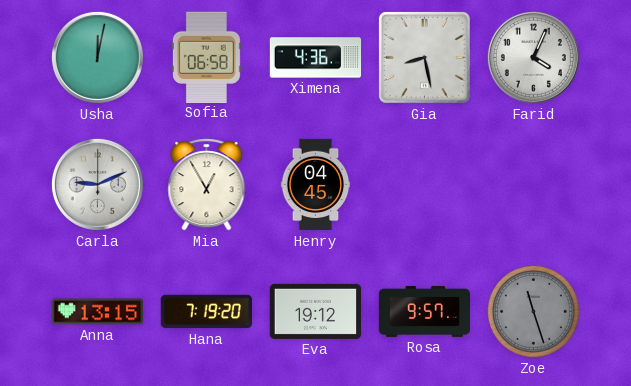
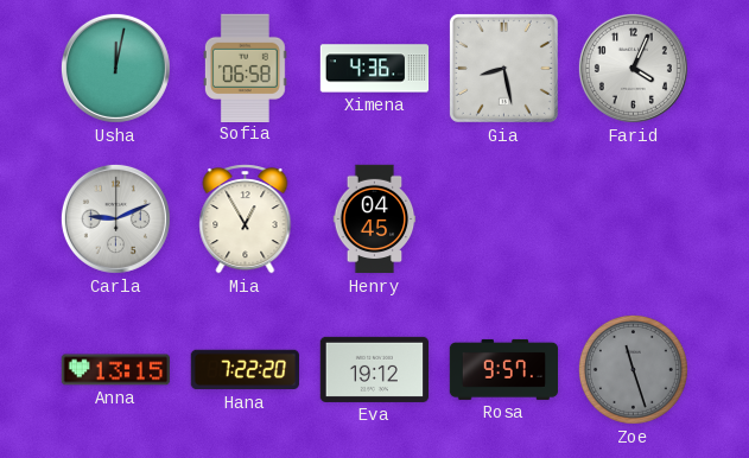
Hana: 7:19 -> 7:22
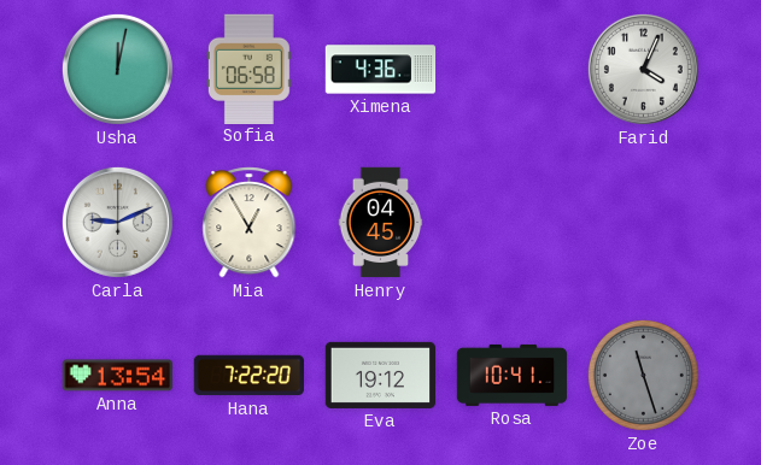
Gia: 8:28 -> none
Anna: 13:15 -> 13:54
Rosa: 9:57 -> 10:41
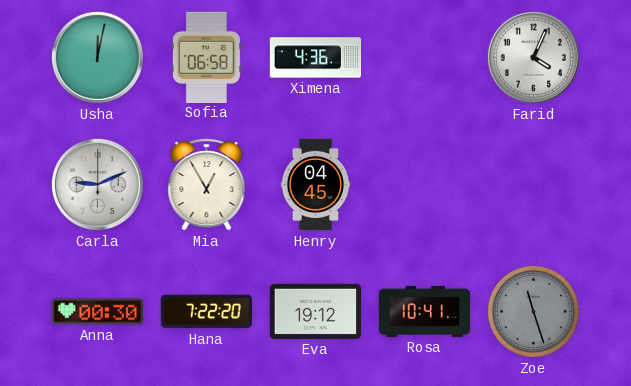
Anna: 13:54 -> 00:30
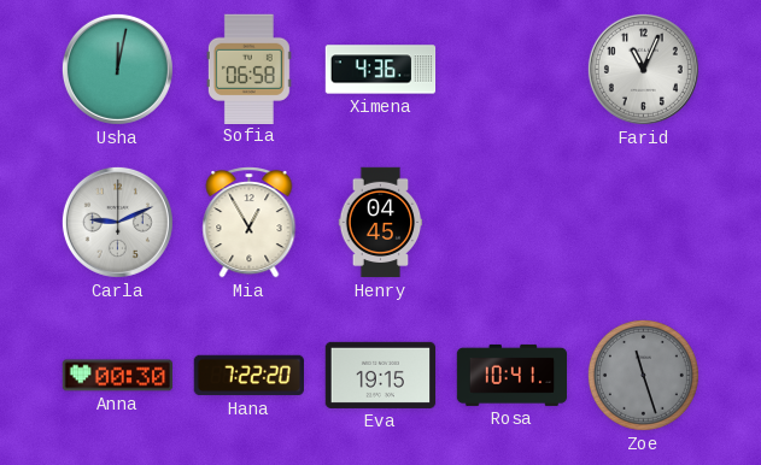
Farid: 4:04 -> 11:04
Eva: 19:12 -> 19:15
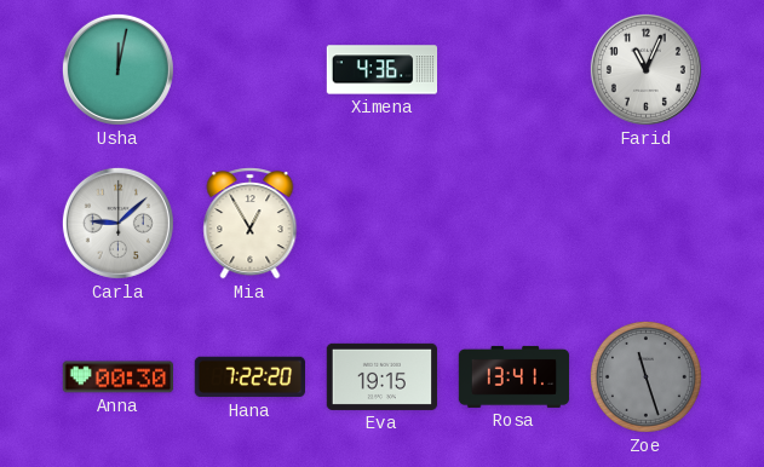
Sofia: 06:58 -> none
Carla: 9:11 -> 9:08
Henry: 04:45 -> none
Rosa: 10:41 -> 13:41
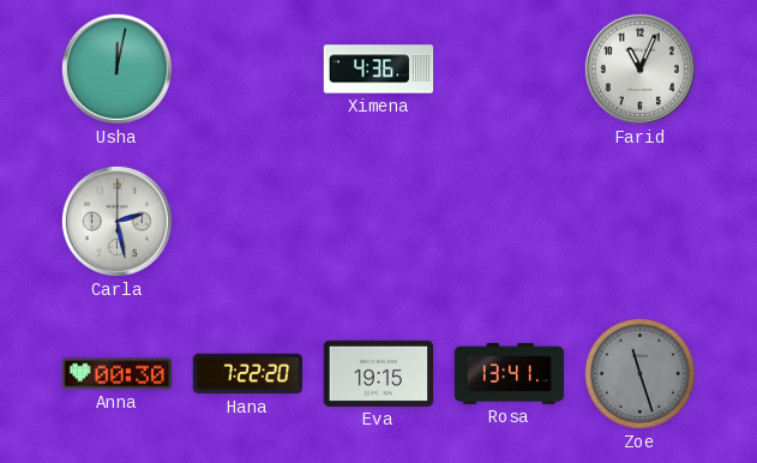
Carla: 9:08 -> 2:28
Mia: 12:55 -> none
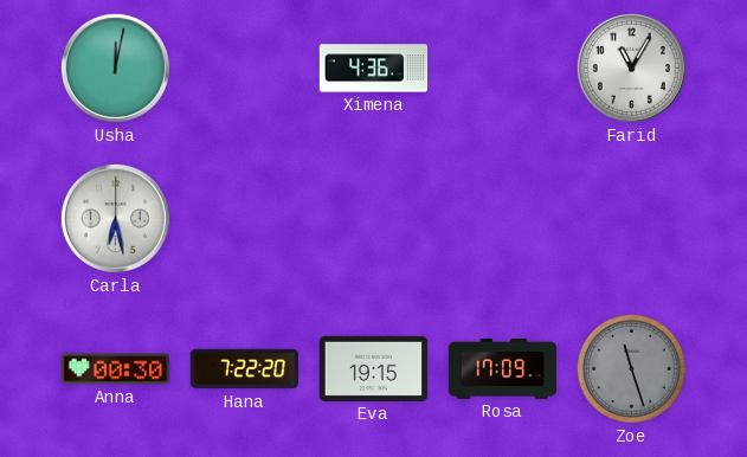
Farid: 11:04 -> 11:05
Carla: 2:28 -> 6:28
Rosa: 13:41 -> 17:09
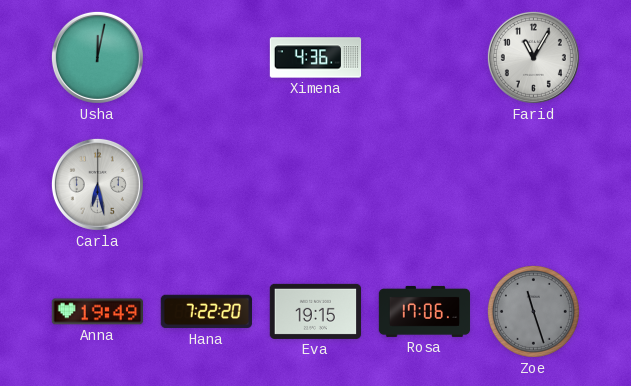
Anna: 00:30 -> 19:49
Rosa: 17:09 -> 17:06
